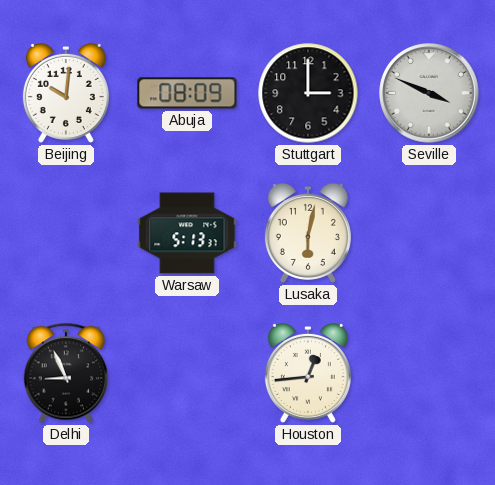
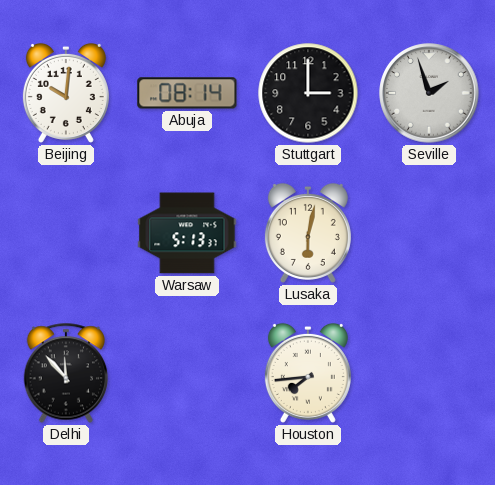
Abuja: 08:09 -> 08:14
Seville: 3:49 -> 1:57
Delhi: 8:56 -> 11:53
Houston: 12:44 -> 7:44
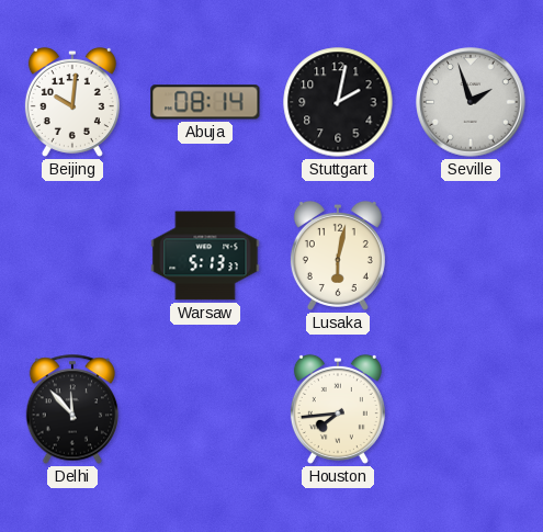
Stuttgart: 3:00 -> 2:02
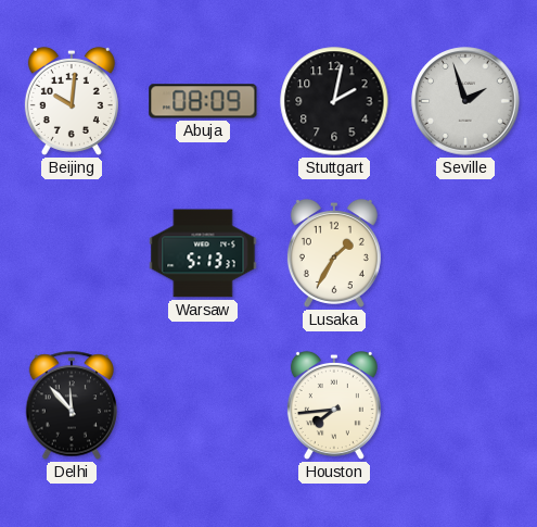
Abuja: 08:14 -> 08:09
Lusaka: 6:02 -> 1:35
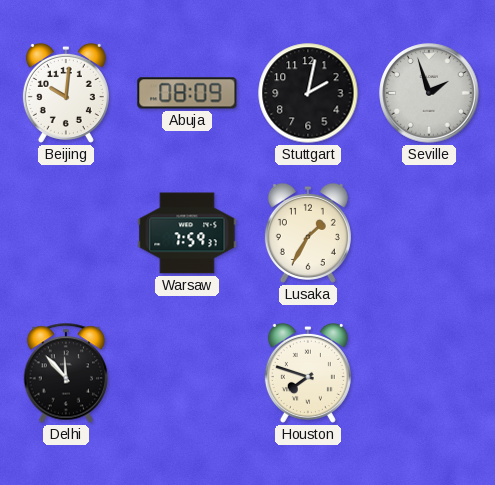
Warsaw: 5:13 -> 7:59
Houston: 7:44 -> 7:48
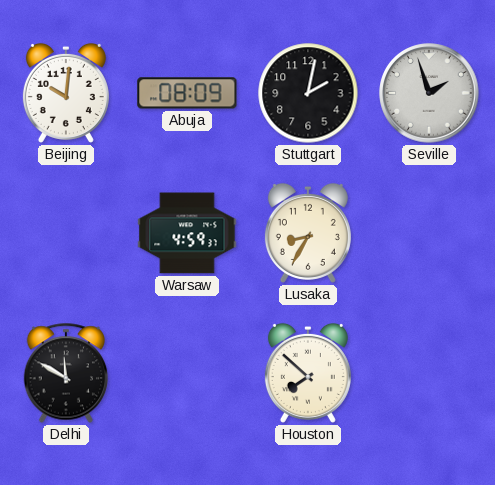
Warsaw: 7:59 -> 4:59
Lusaka: 1:35 -> 8:35
Delhi: 11:53 -> 11:50
Houston: 7:48 -> 7:52
